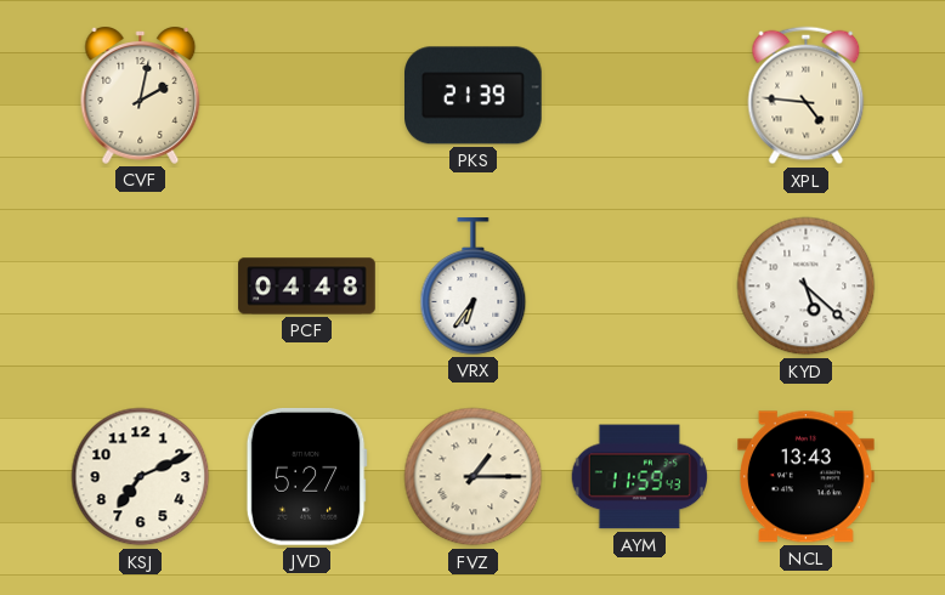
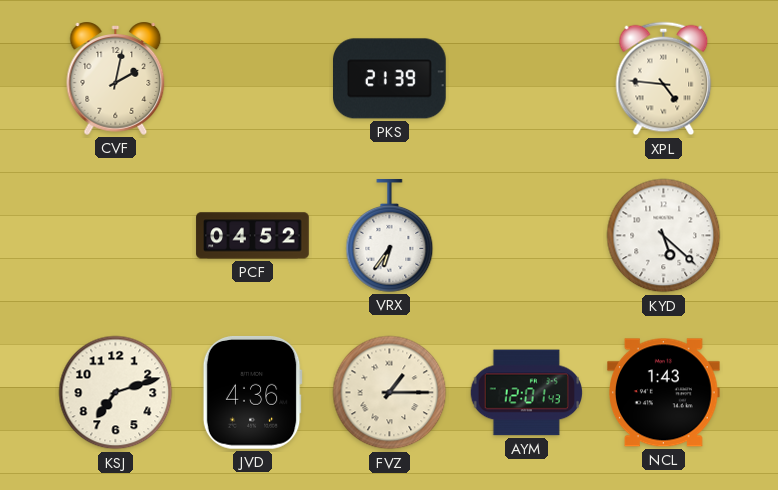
PCF: 04:48 -> 04:52
KSJ: 7:11 -> 7:12
JVD: 5:27 -> 4:36
AYM: 11:59 -> 12:01
NCL: 13:43 -> 1:43
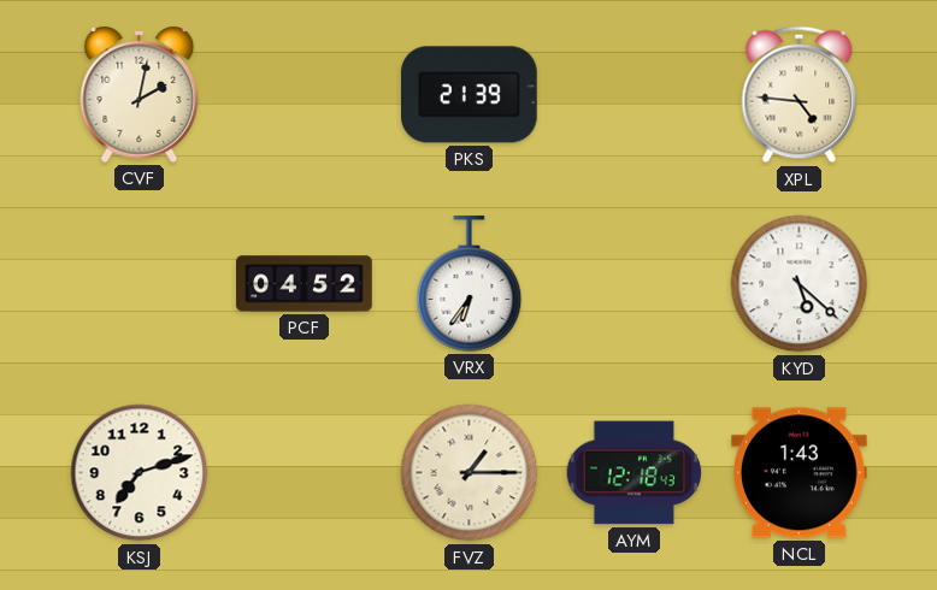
JVD: 4:36 -> none
AYM: 12:01 -> 12:18
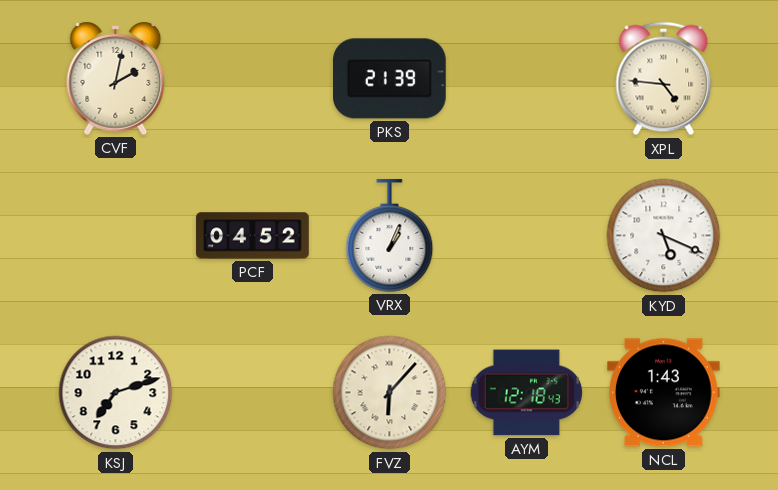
VRX: 6:36 -> 1:04
KYD: 5:22 -> 5:19
FVZ: 1:15 -> 6:07
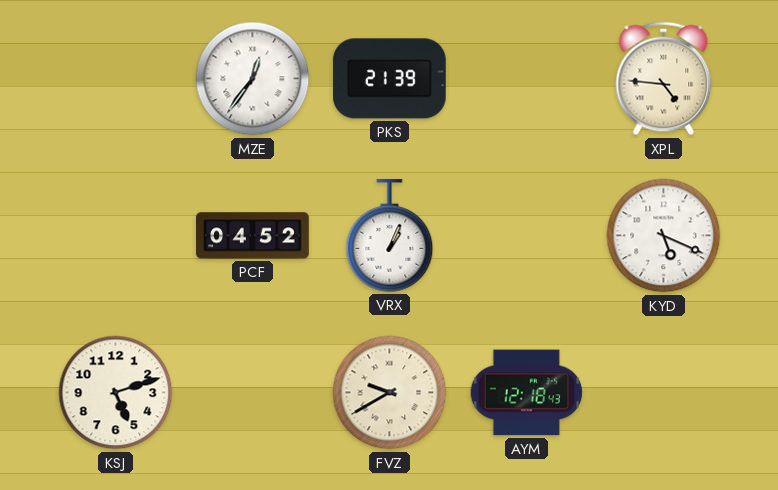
CVF: 2:02 -> none
MZE: none -> 12:36
KSJ: 7:12 -> 5:12
FVZ: 6:07 -> 9:40
NCL: 1:43 -> none
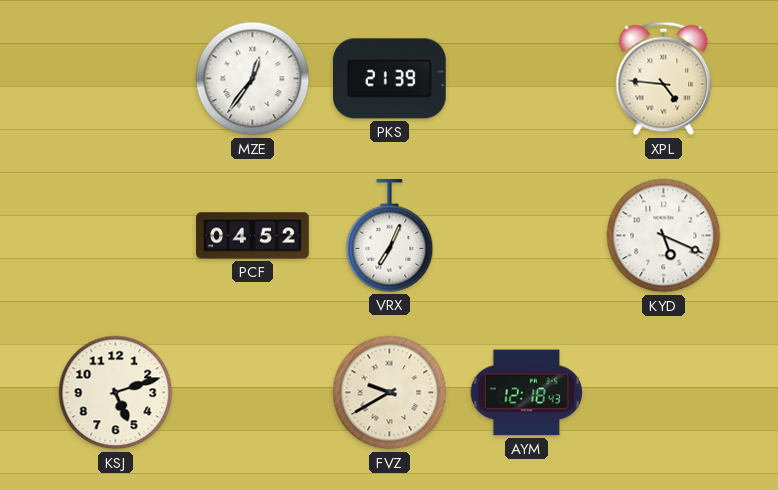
VRX: 1:04 -> 7:04
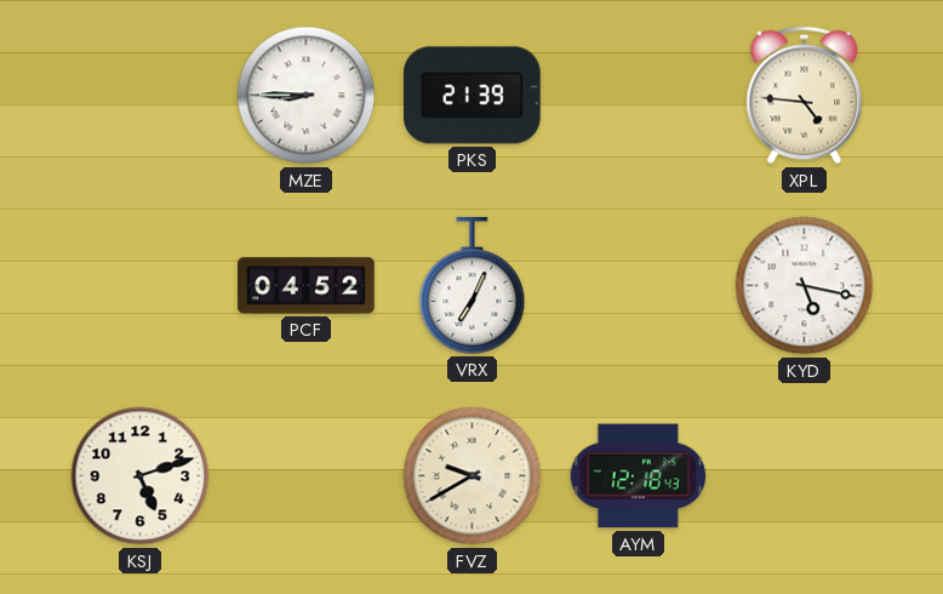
MZE: 12:36 -> 8:45
KYD: 5:19 -> 5:17
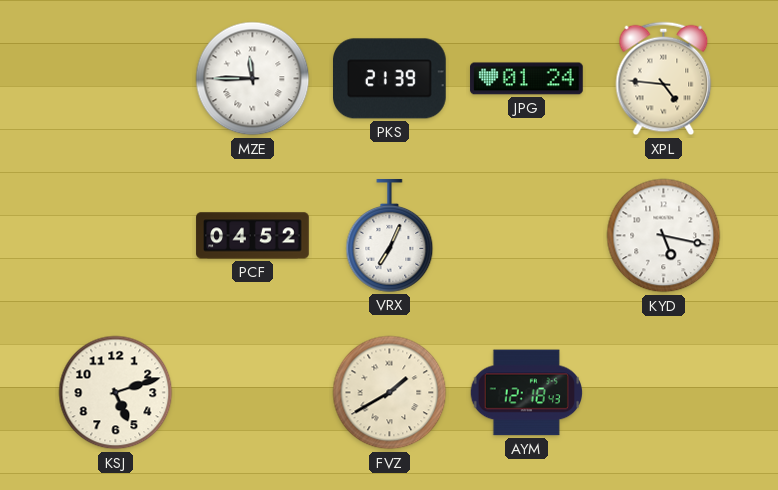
MZE: 8:45 -> 11:45
JPG: none -> 01:24
FVZ: 9:40 -> 1:40
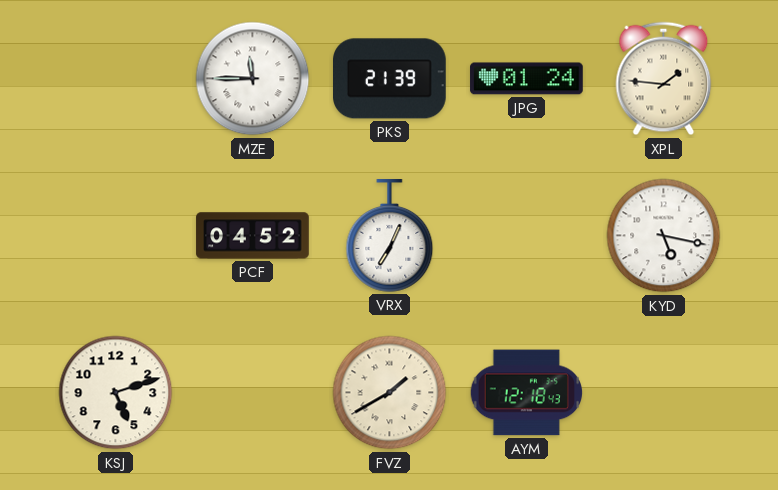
XPL: 4:46 -> 1:46
